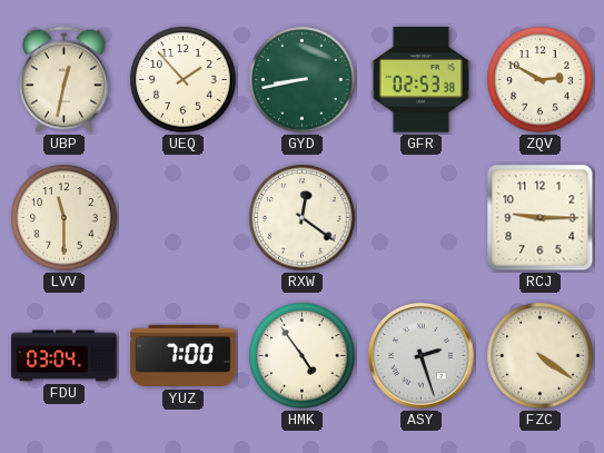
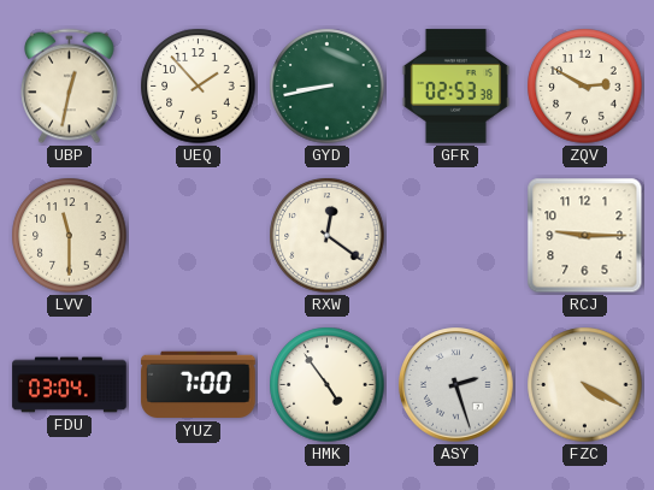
FZC: 4:21 -> 4:20
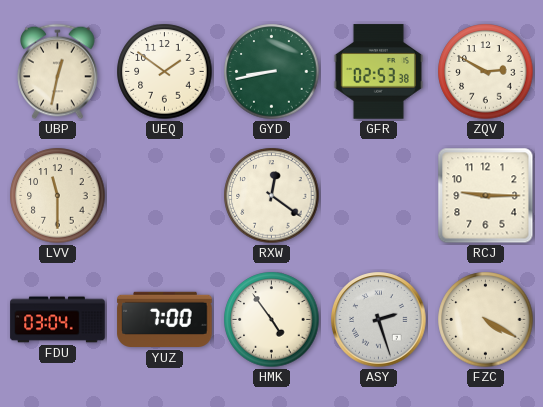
UEQ: 1:53 -> 1:51
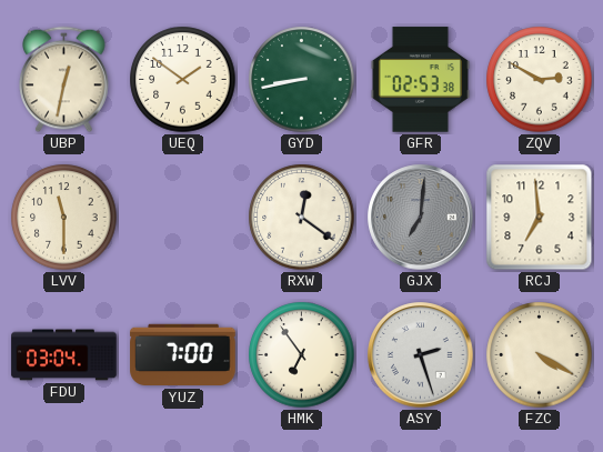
GJX: none -> 7:01
RCJ: 9:15 -> 6:59
HMK: 4:54 -> 6:54
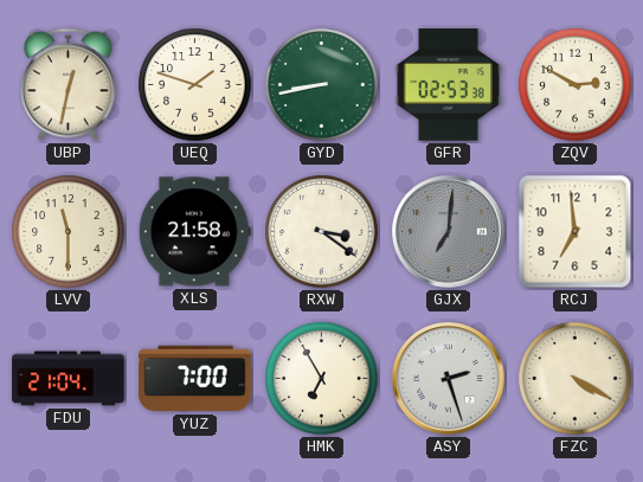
UEQ: 1:51 -> 1:48
XLS: none -> 21:58
RXW: 12:21 -> 3:21
FDU: 03:04 -> 21:04
HMK: 6:54 -> 6:55
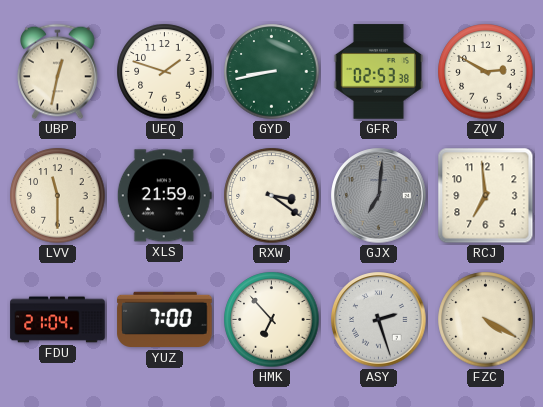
XLS: 21:58 -> 21:59
HMK: 6:55 -> 6:53
